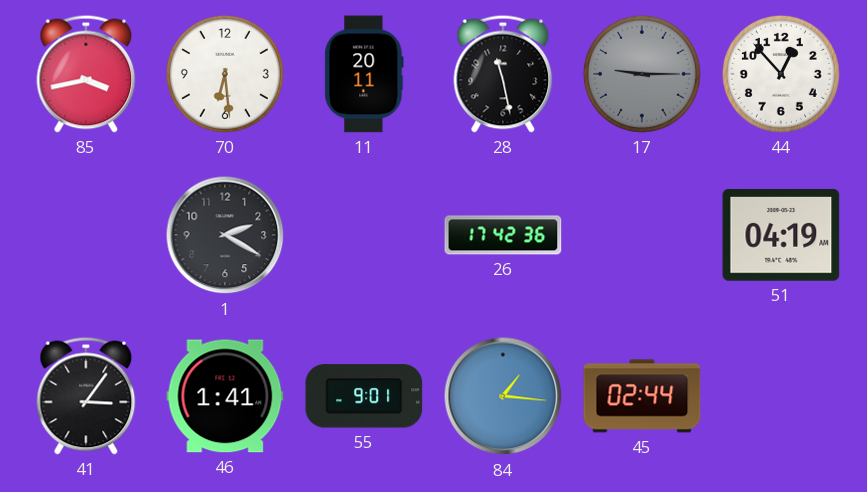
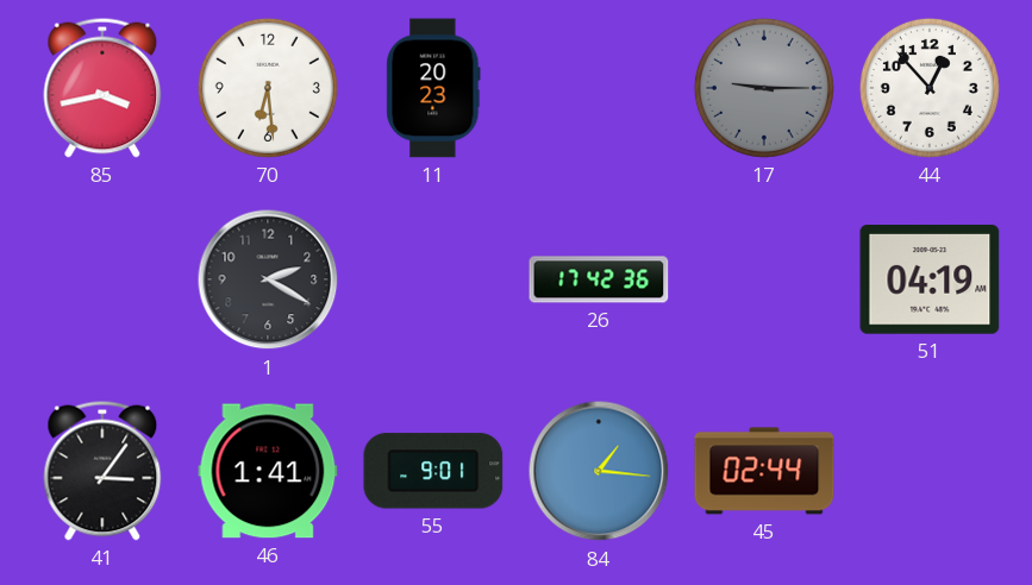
11: 20:11 -> 20:23
28: 11:28 -> none
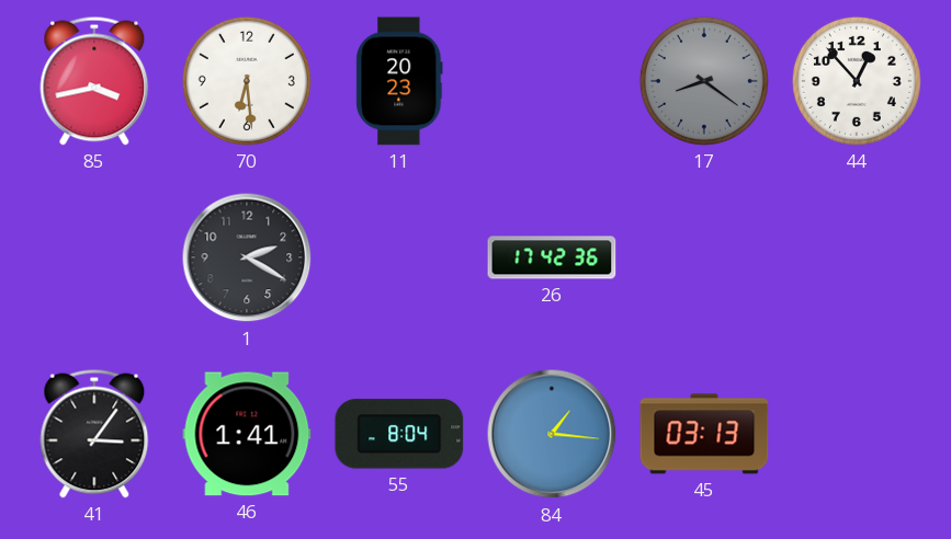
17: 9:15 -> 8:21
51: 04:19 -> none
55: 9:01 -> 8:04
45: 02:44 -> 03:13
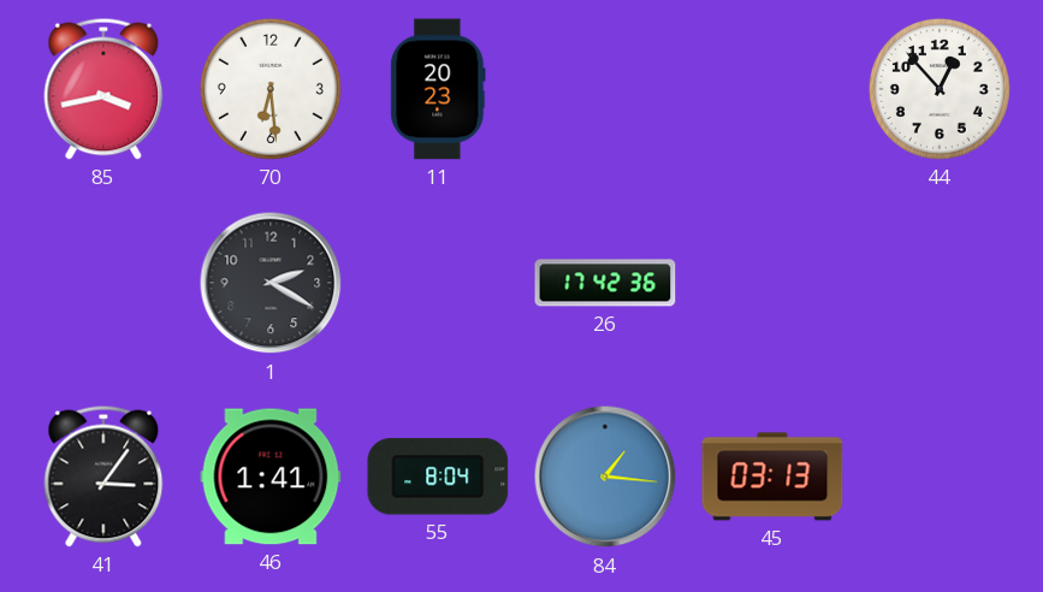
17: 8:21 -> none
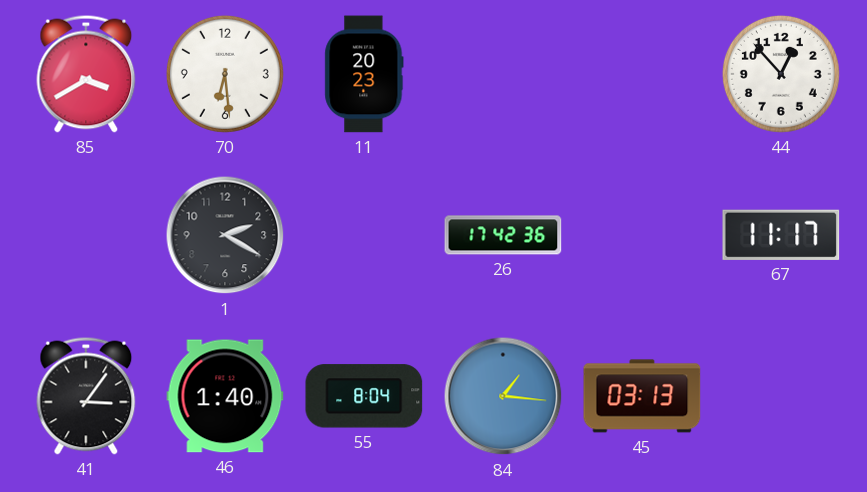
85: 3:43 -> 3:40
67: none -> 11:17
46: 1:41 -> 1:40
